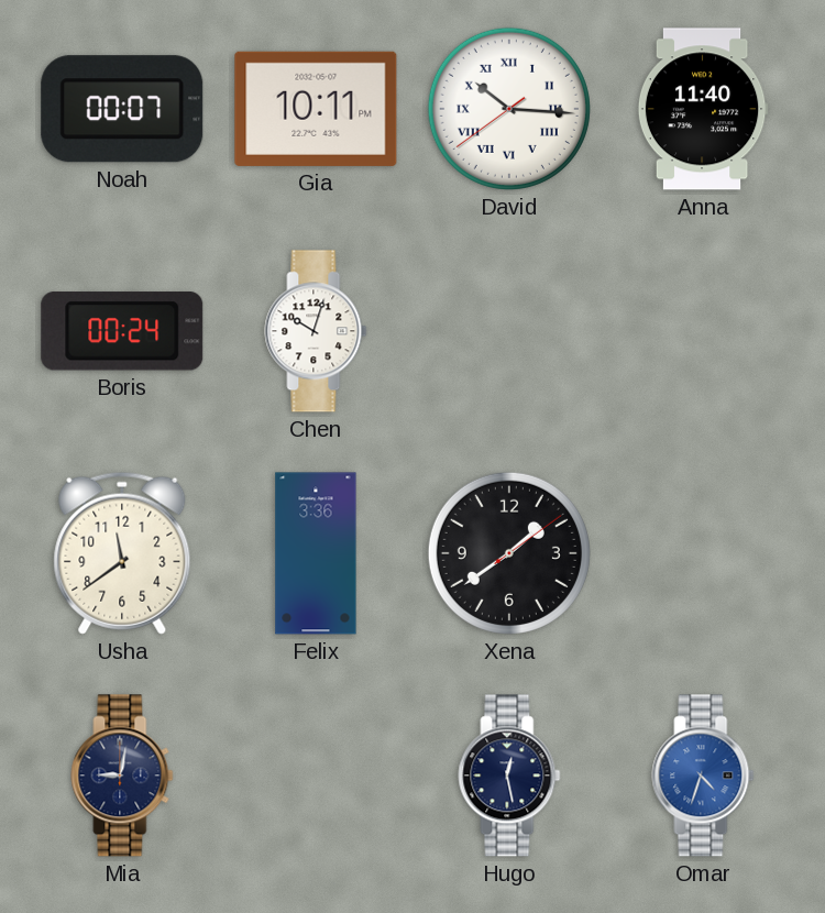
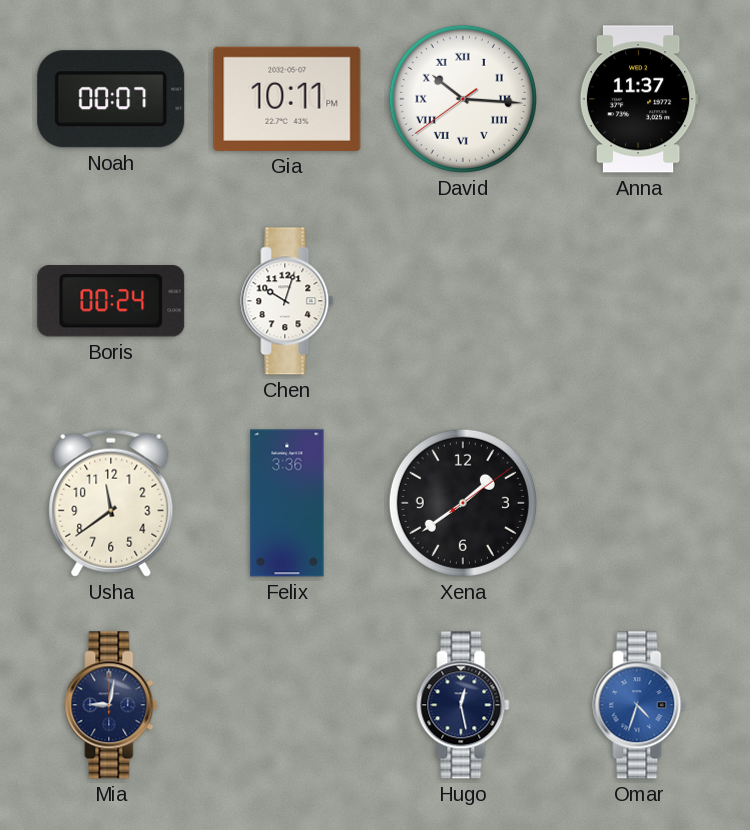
Anna: 11:40 -> 11:37
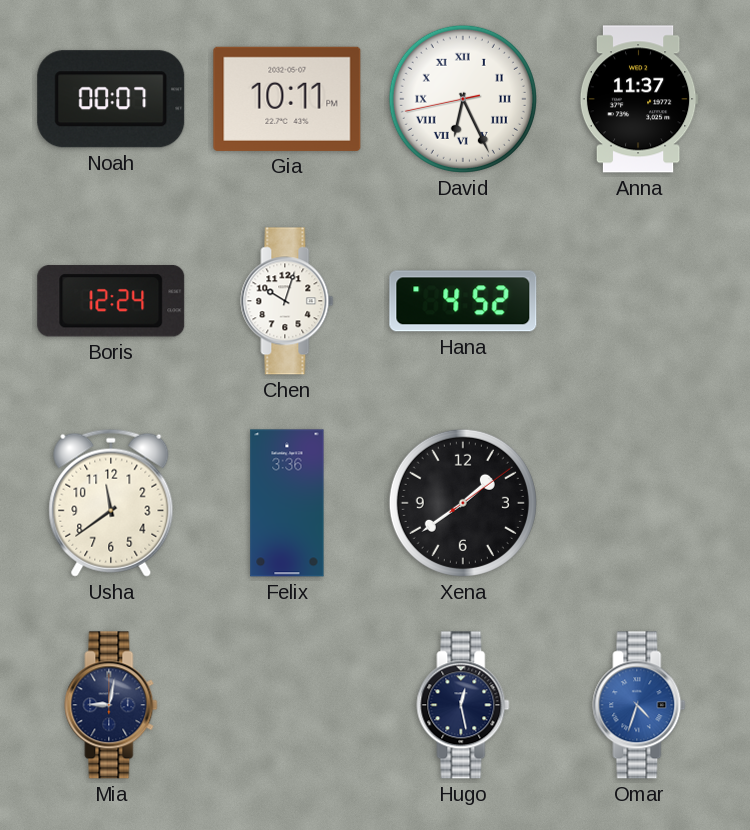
David: 10:15 -> 6:25
Boris: 00:24 -> 12:24
Hana: none -> 4:52
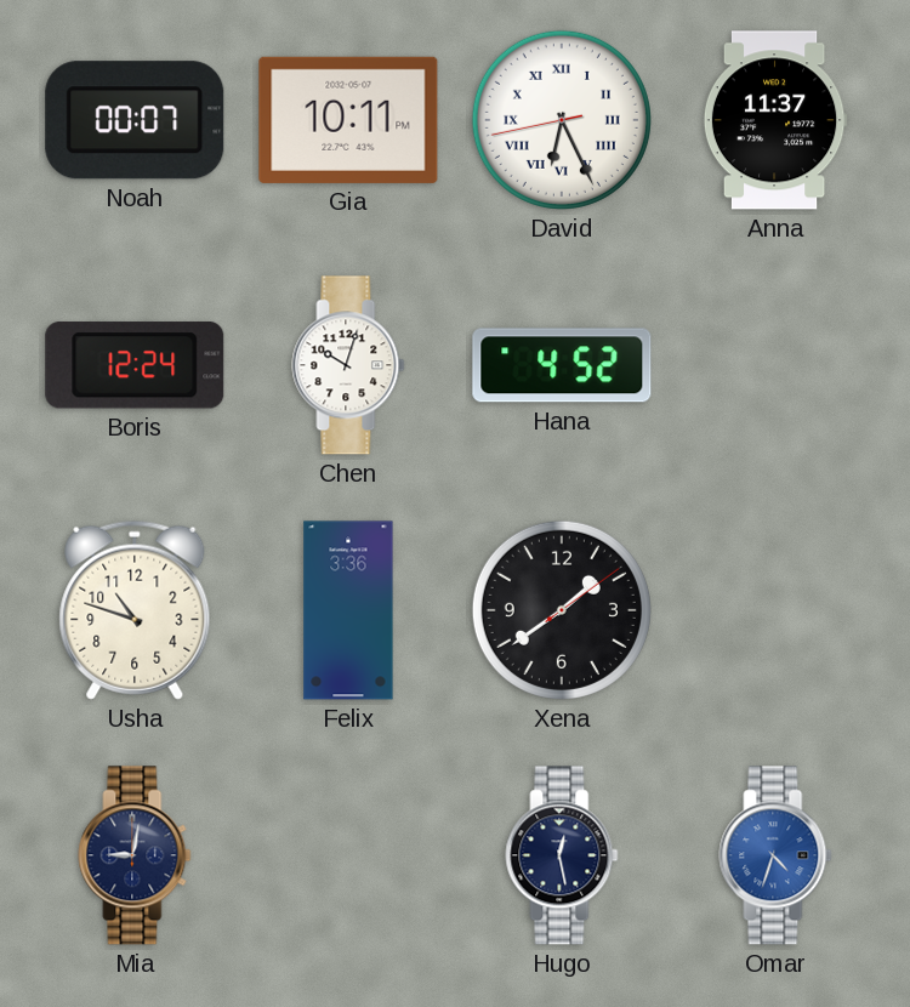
Usha: 11:39 -> 10:48
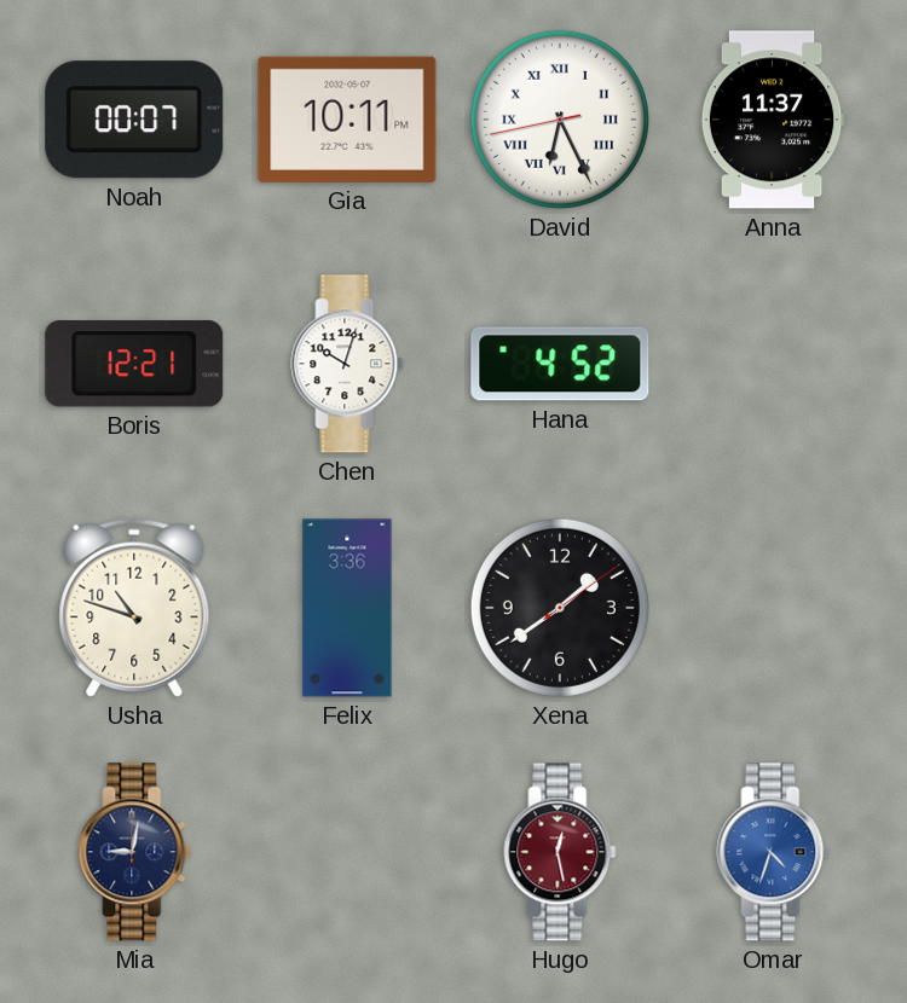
Boris: 12:24 -> 12:21
Hugo dial: navy -> burgundy
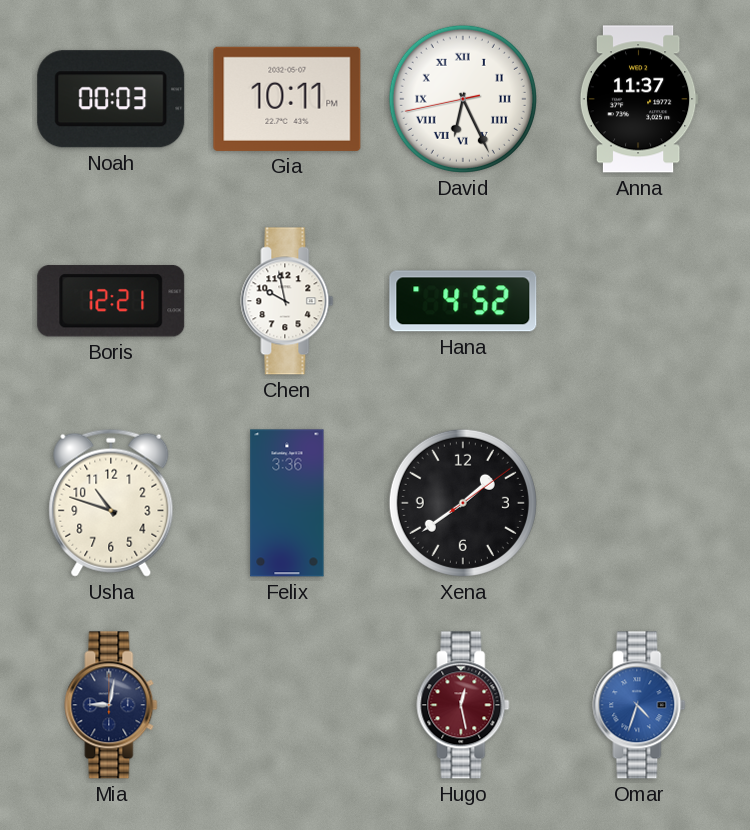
Noah: 00:07 -> 00:03
Chen: 10:03 -> 9:58
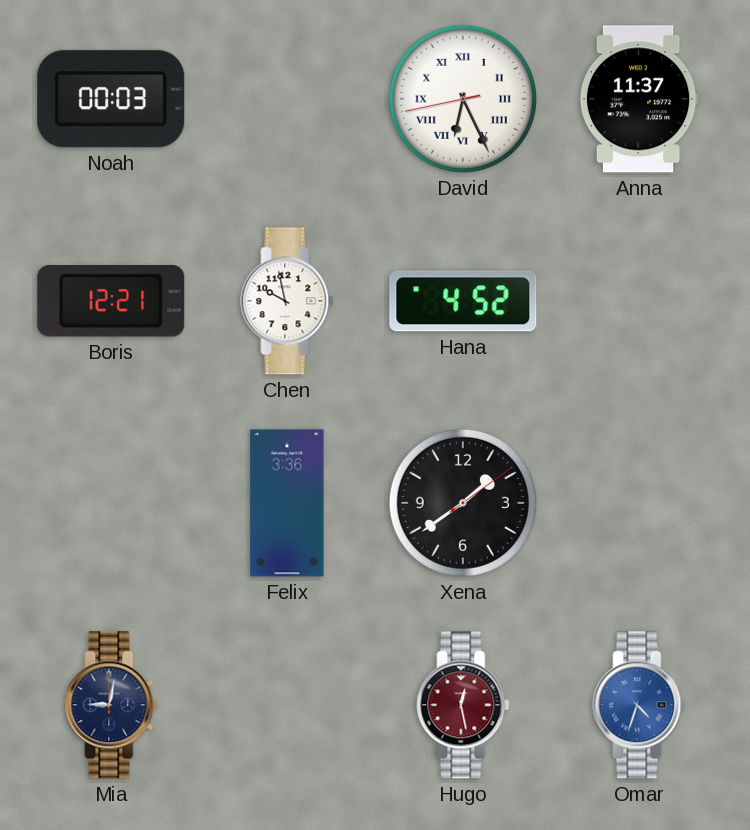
Gia: 10:11 -> none
Usha: 10:48 -> none
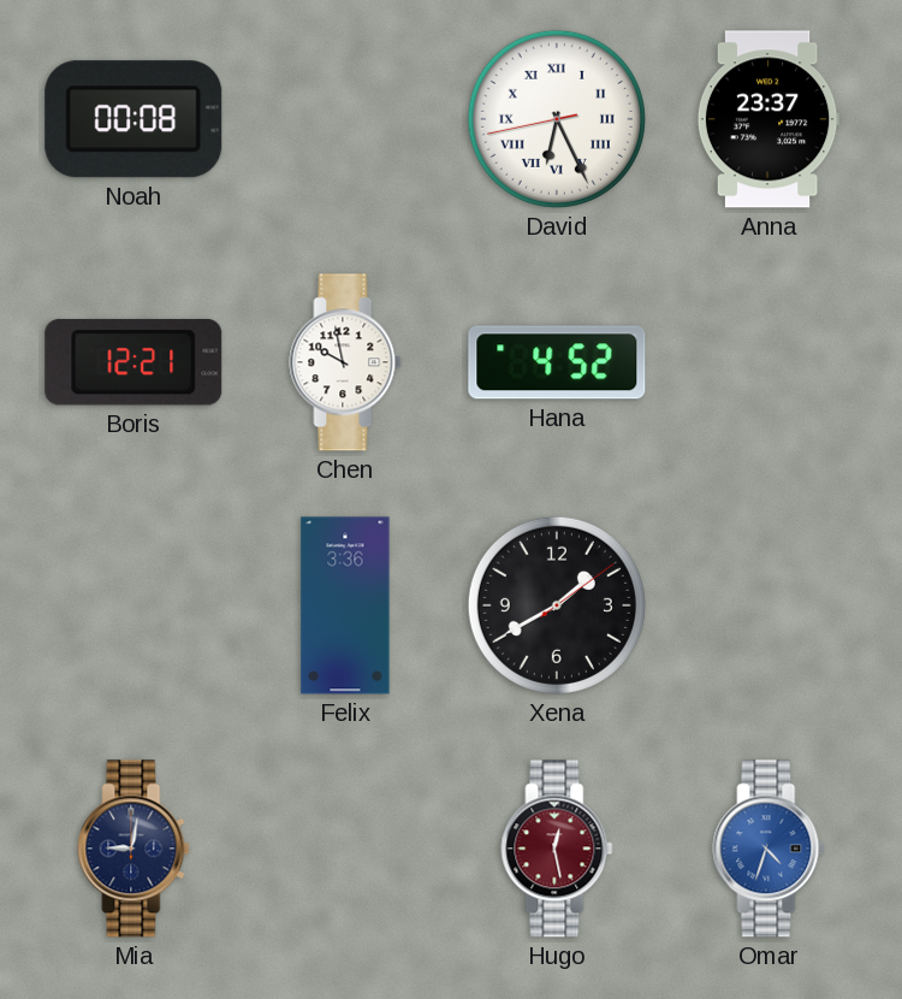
Noah: 00:03 -> 00:08
Anna: 11:37 -> 23:37
Xena: 1:39 -> 1:40
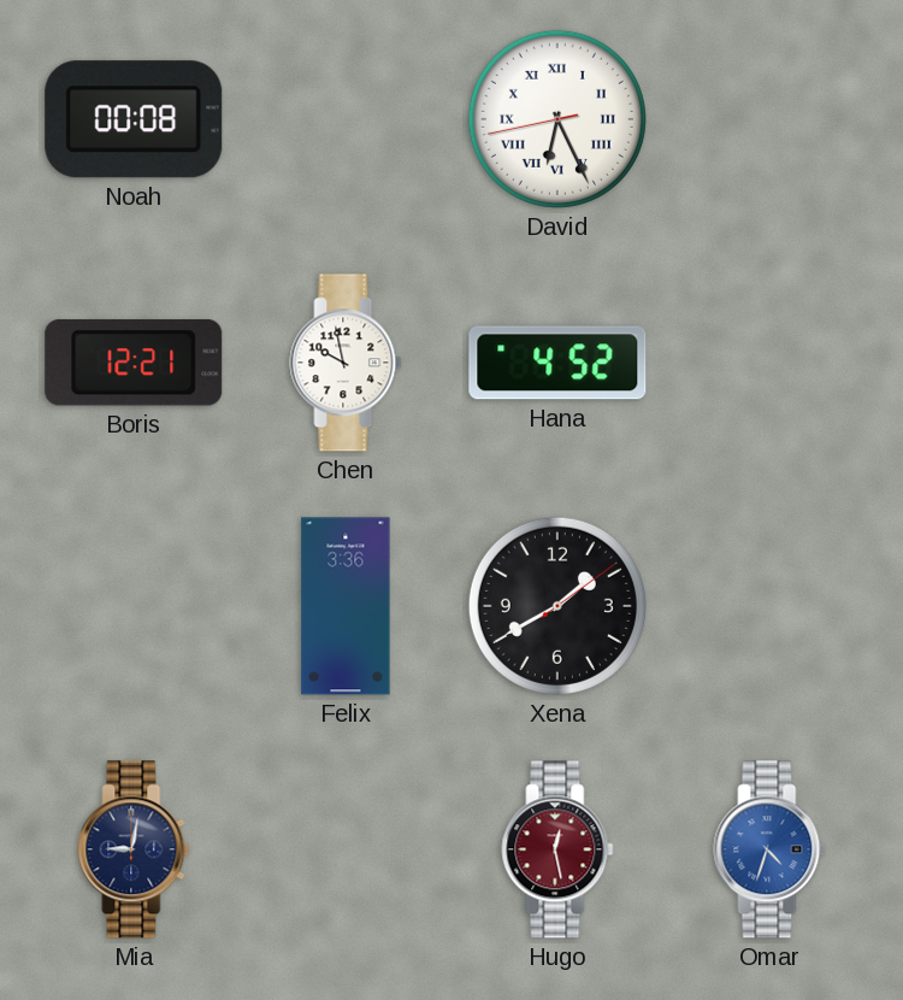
Anna: 23:37 -> none
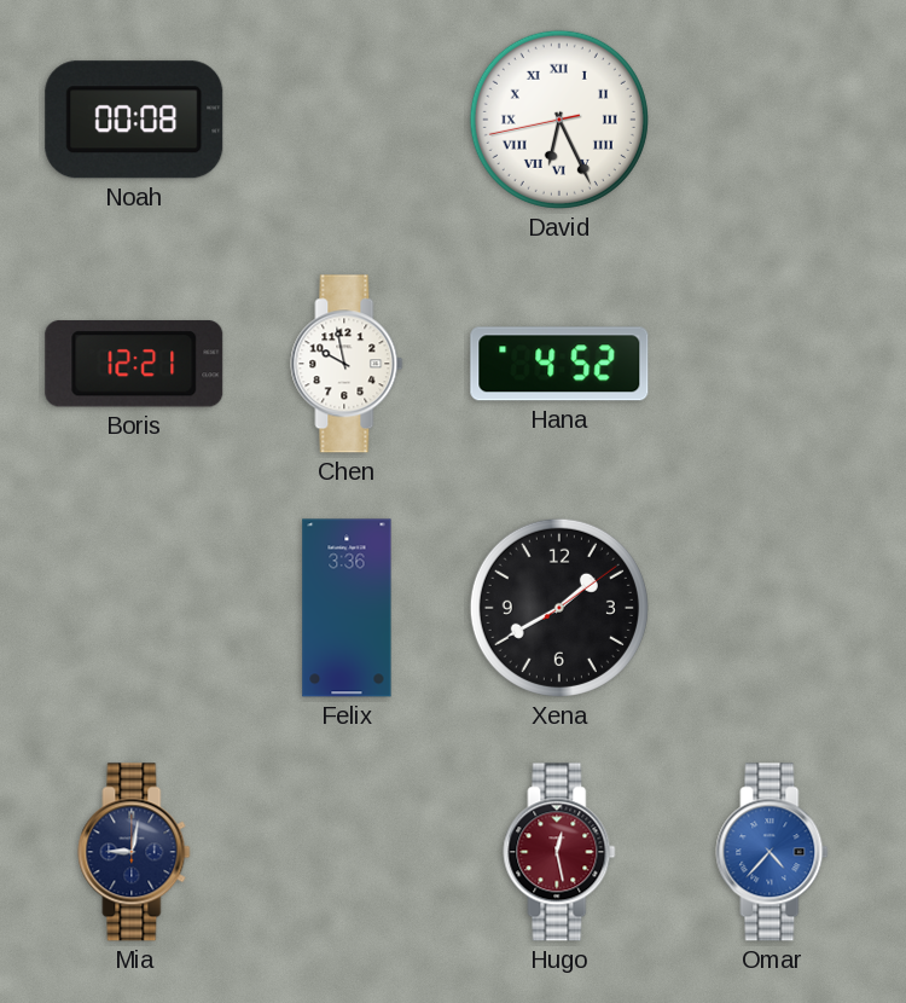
Omar: 4:33 -> 4:37
